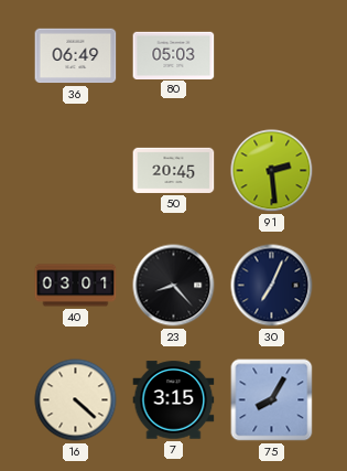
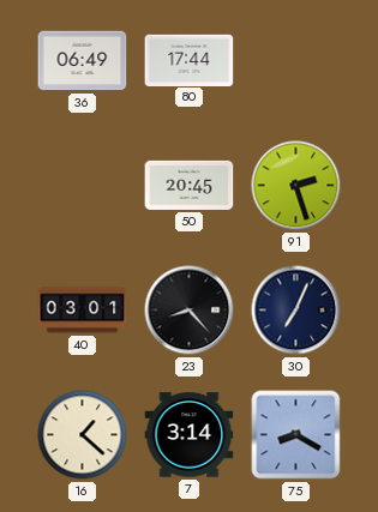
80: 05:03 -> 17:44
91: 2:29 -> 2:27
16: 4:22 -> 1:22
7: 3:15 -> 3:14
75: 8:05 -> 8:20
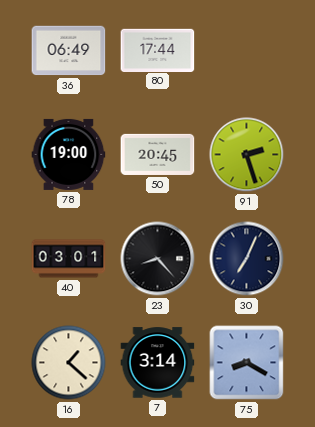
78: none -> 19:00
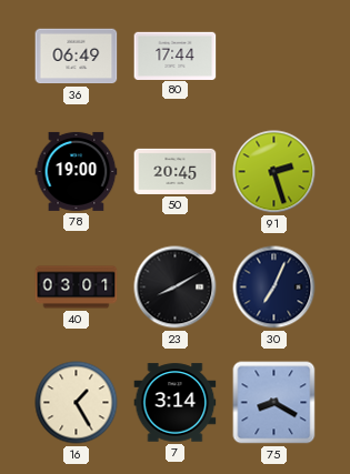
23: 8:23 -> 8:10
16: 1:22 -> 1:25
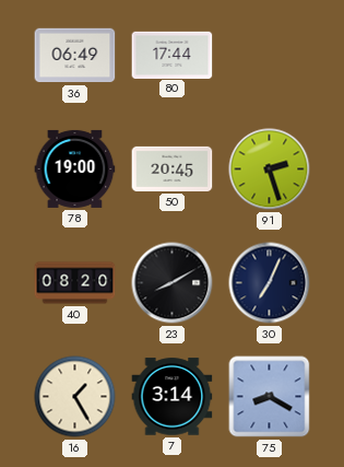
40: 03:01 -> 08:20
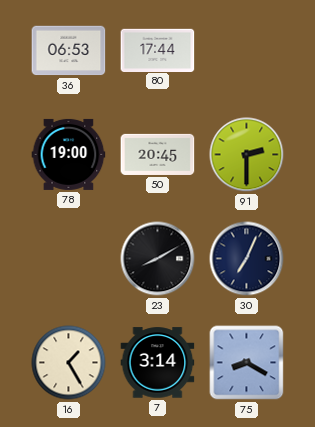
36: 06:49 -> 06:53
91: 2:27 -> 2:30
40: 08:20 -> none
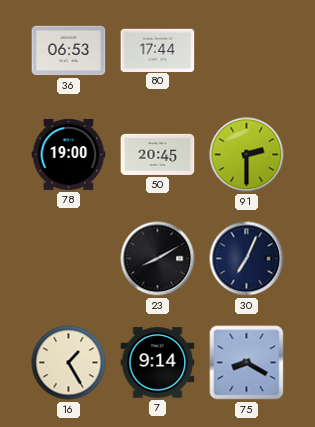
7: 3:14 -> 9:14
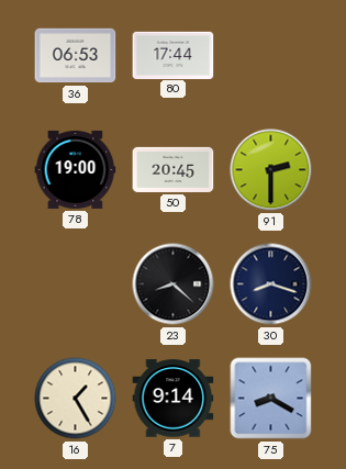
23: 8:10 -> 8:22
30: 7:04 -> 8:18
